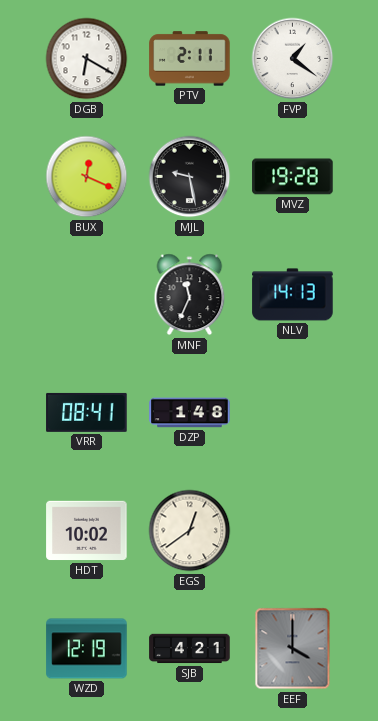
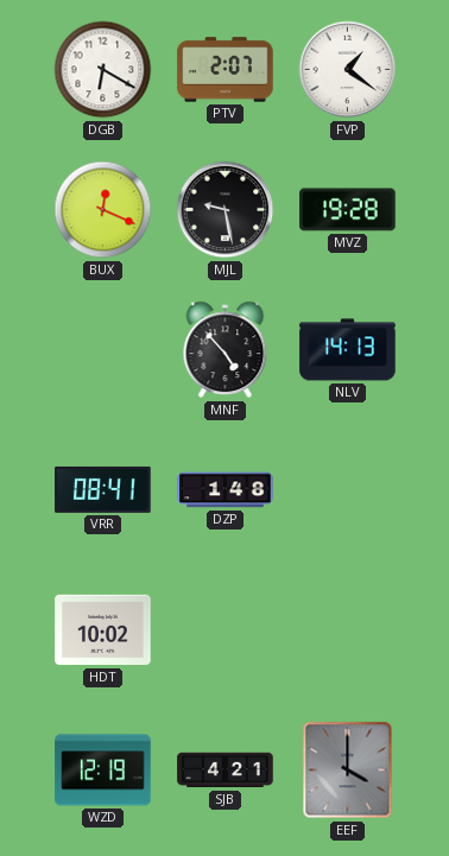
PTV: 2:11 -> 2:07
MNF: 11:34 -> 4:53
EGS: 12:39 -> none
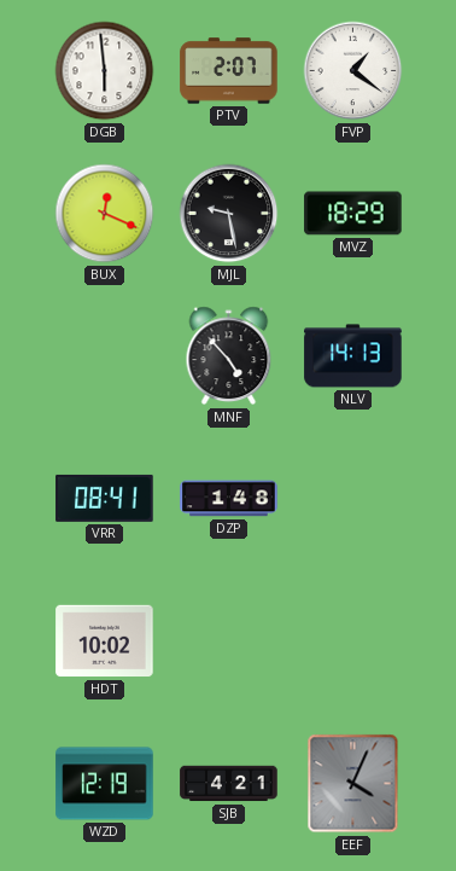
DGB: 6:20 -> 5:59
MVZ: 19:28 -> 18:29
EEF: 4:00 -> 4:04
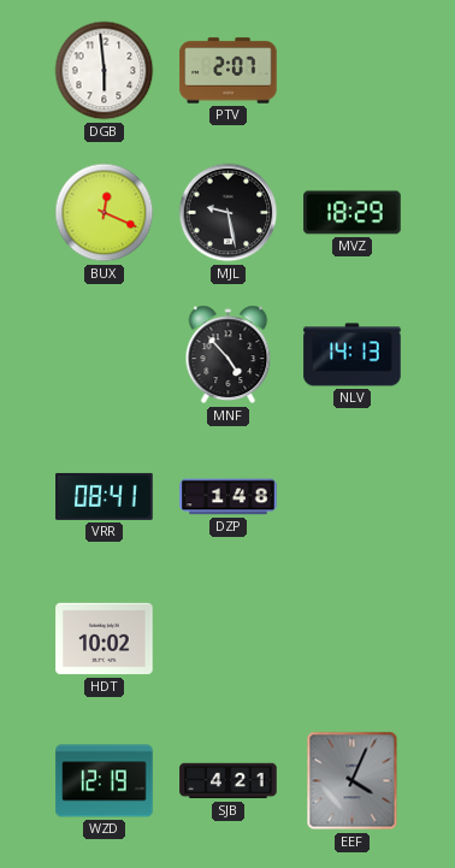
FVP: 1:21 -> none
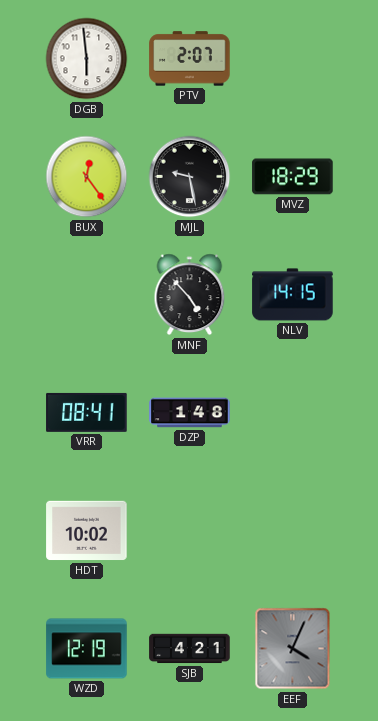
BUX: 12:19 -> 12:24
NLV: 14:13 -> 14:15
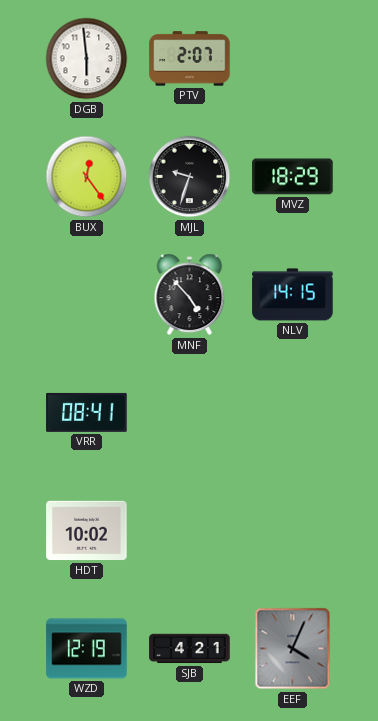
MJL: 9:28 -> 9:33
DZP: 1:48 -> none
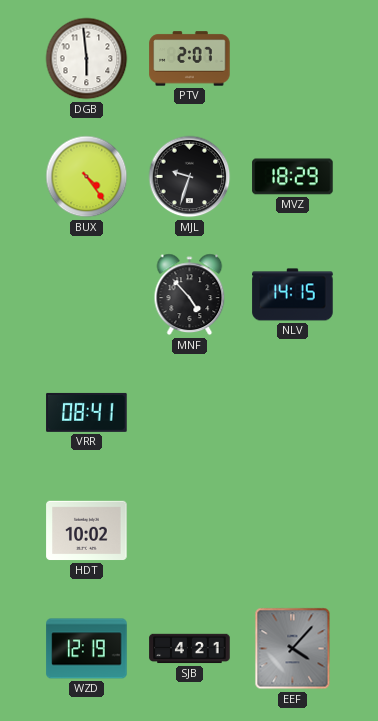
BUX: 12:24 -> 4:24
EEF: 4:04 -> 4:07
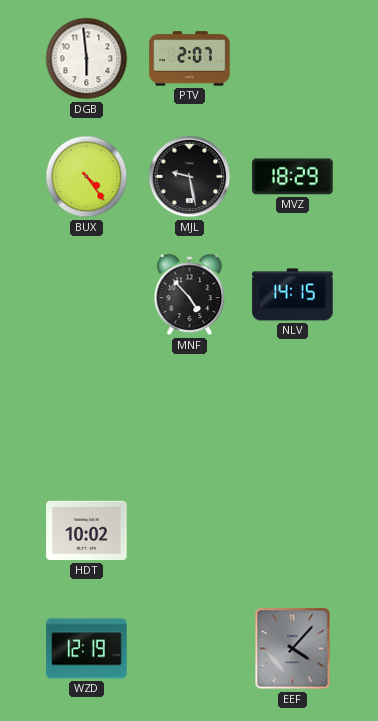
MJL: 9:33 -> 9:28
VRR: 08:41 -> none
SJB: 4:21 -> none
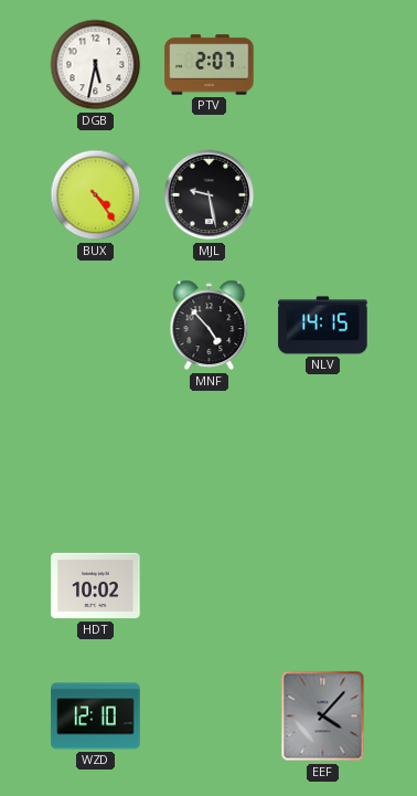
DGB: 5:59 -> 5:32
MVZ: 18:29 -> none
WZD: 12:19 -> 12:10
